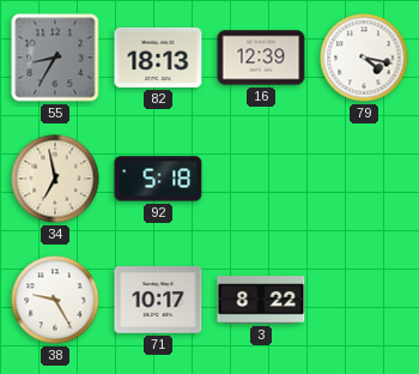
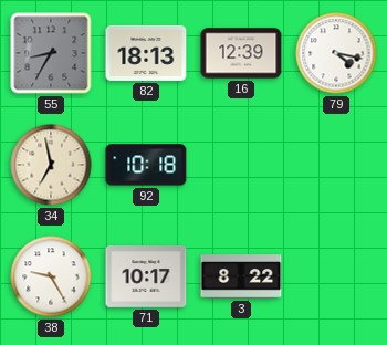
92: 5:18 -> 10:18
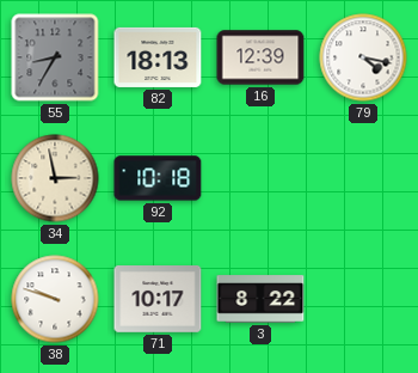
34: 6:58 -> 2:58
38: 9:25 -> 9:48
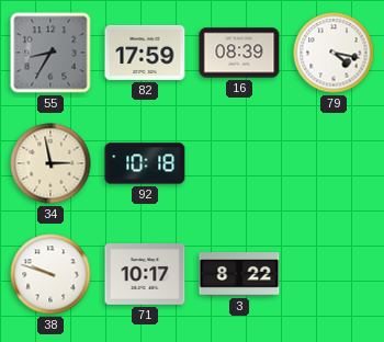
82: 18:13 -> 17:59
16: 12:39 -> 08:39
